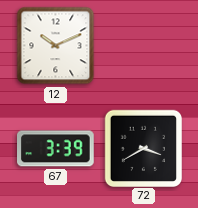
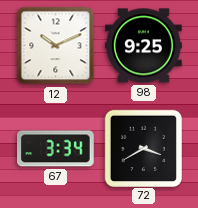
98: none -> 9:25
67: 3:39 -> 3:34
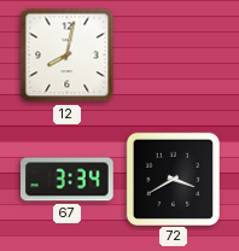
12: 10:11 -> 8:02
98: 9:25 -> none
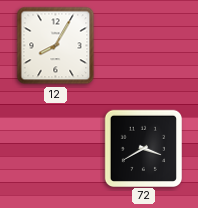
12: 8:02 -> 8:05
67: 3:34 -> none
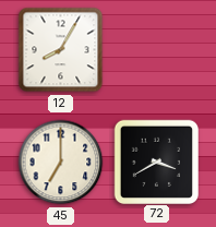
45: none -> 7:00
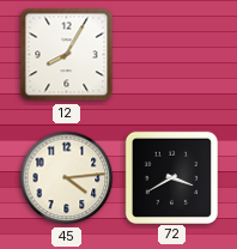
45: 7:00 -> 4:14
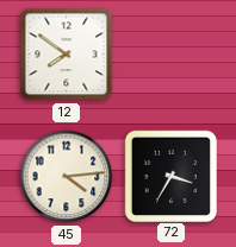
12: 8:05 -> 7:51
72: 3:40 -> 3:35
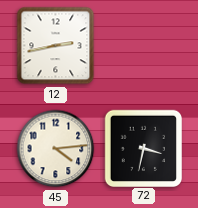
12: 7:51 -> 2:43
72: 3:35 -> 3:32
